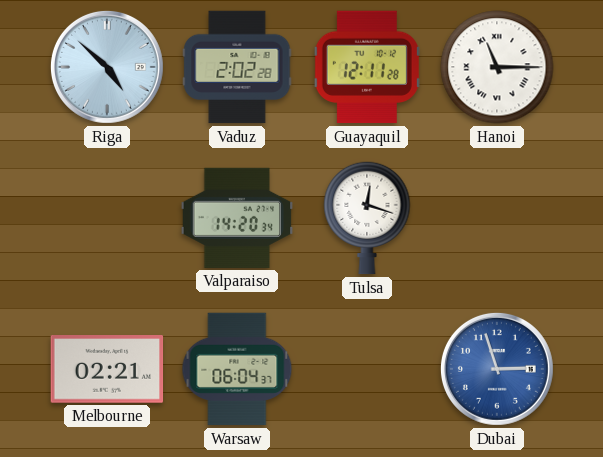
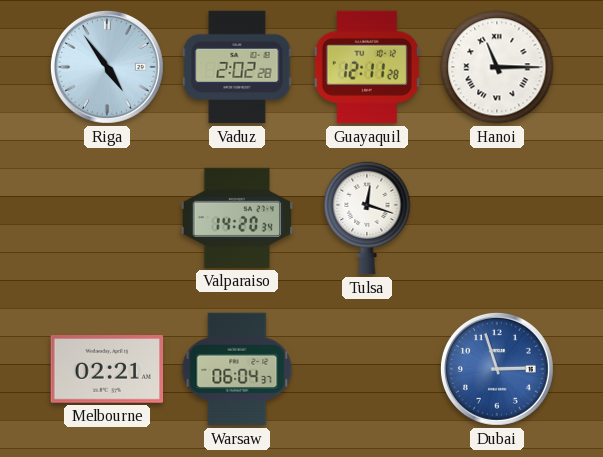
Riga: 4:52 -> 4:54
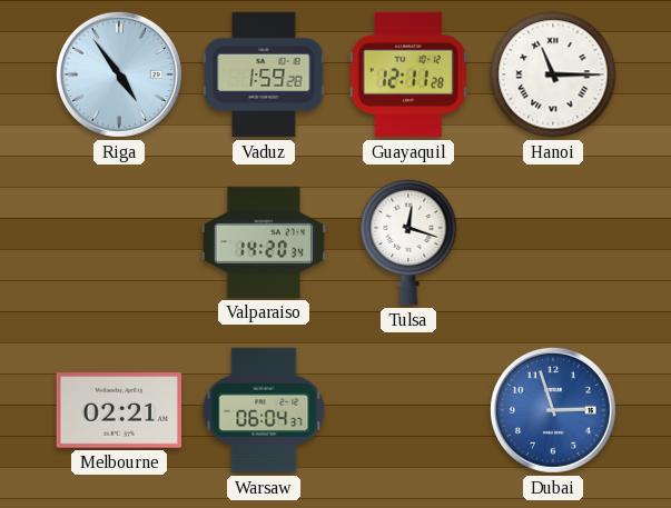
Vaduz: 2:02 -> 1:59
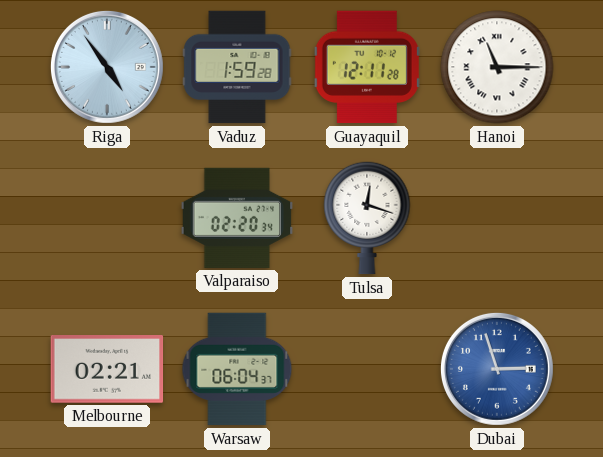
Valparaiso: 14:20 -> 02:20
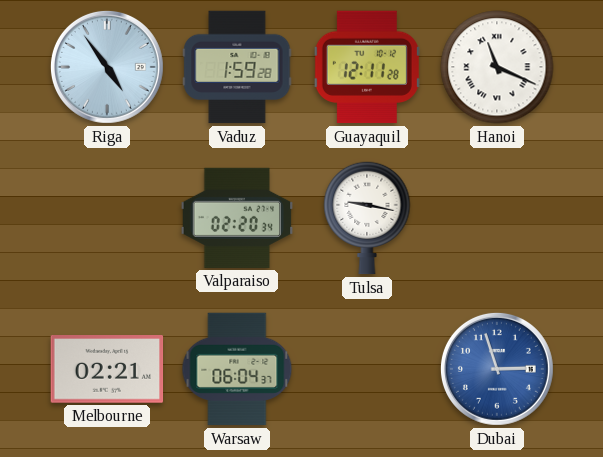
Hanoi: 11:15 -> 11:19
Tulsa: 12:18 -> 9:17
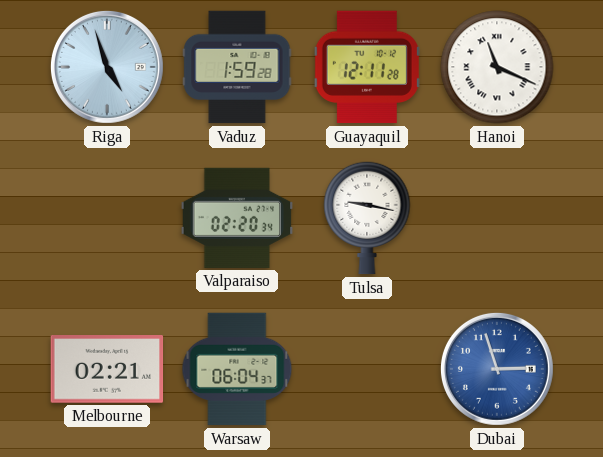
Riga: 4:54 -> 4:57
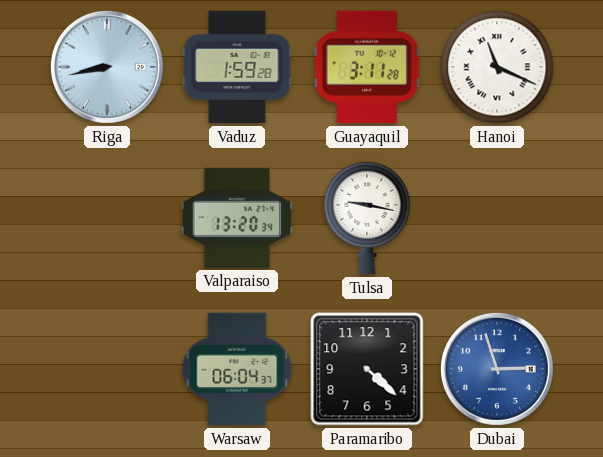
Riga: 4:57 -> 8:43
Guayaquil: 12:11 -> 3:11
Valparaiso: 02:20 -> 13:20
Melbourne: 02:21 -> none
Paramaribo: none -> 4:22
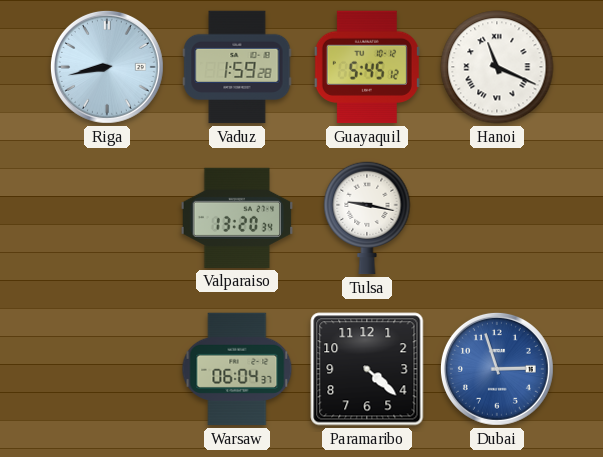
Guayaquil: 3:11 -> 5:45
